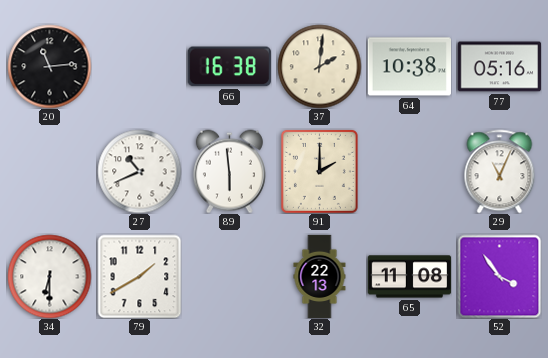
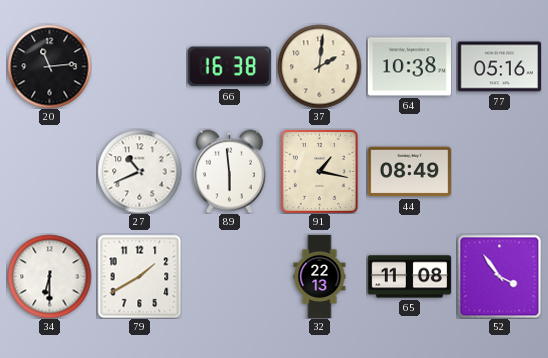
91: 2:00 -> 1:17
44: none -> 08:49
29: 11:04 -> none
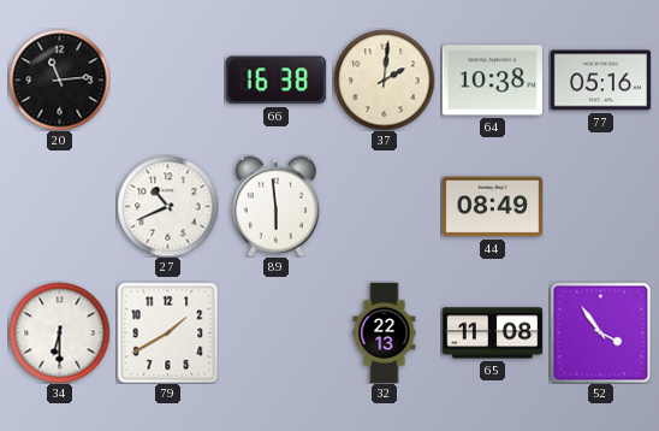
91: 1:17 -> none
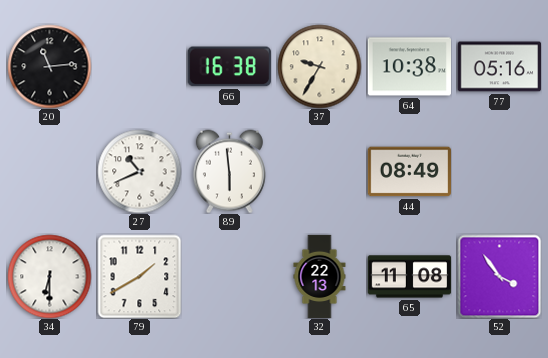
37: 2:01 -> 9:35
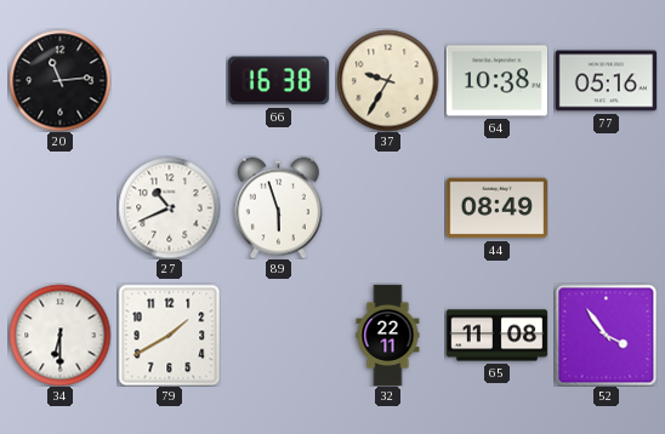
89: 5:59 -> 5:57
32: 22:13 -> 22:11
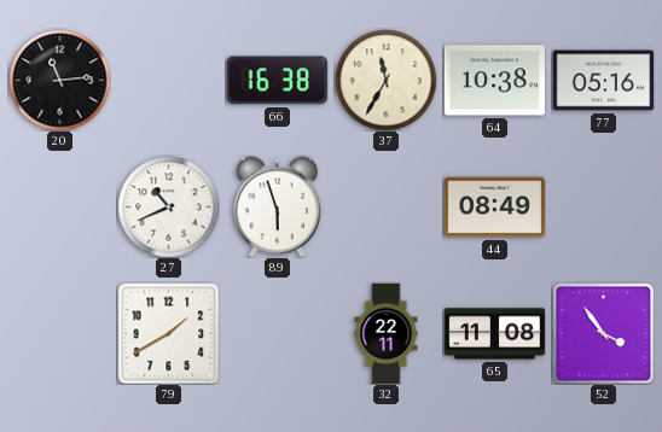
37: 9:35 -> 11:35
34: 6:30 -> none
